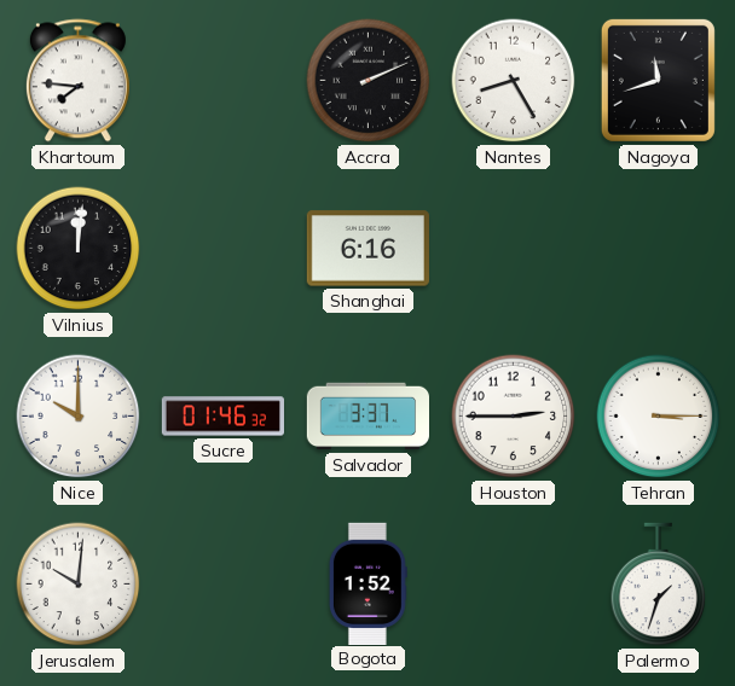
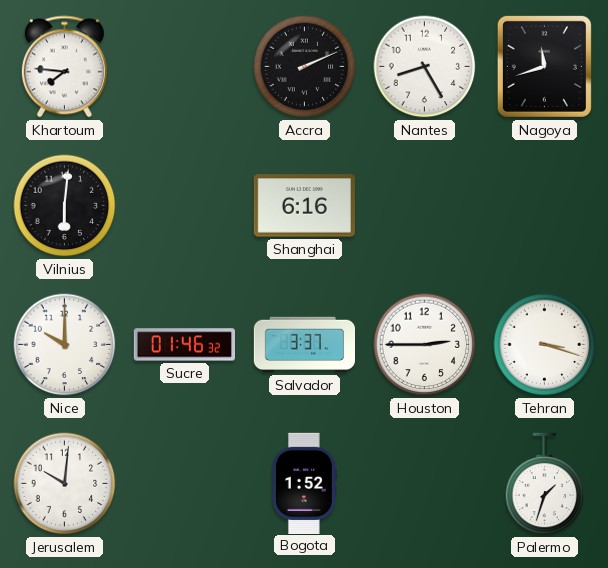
Vilnius: 12:01 -> 6:01
Tehran: 3:15 -> 3:18
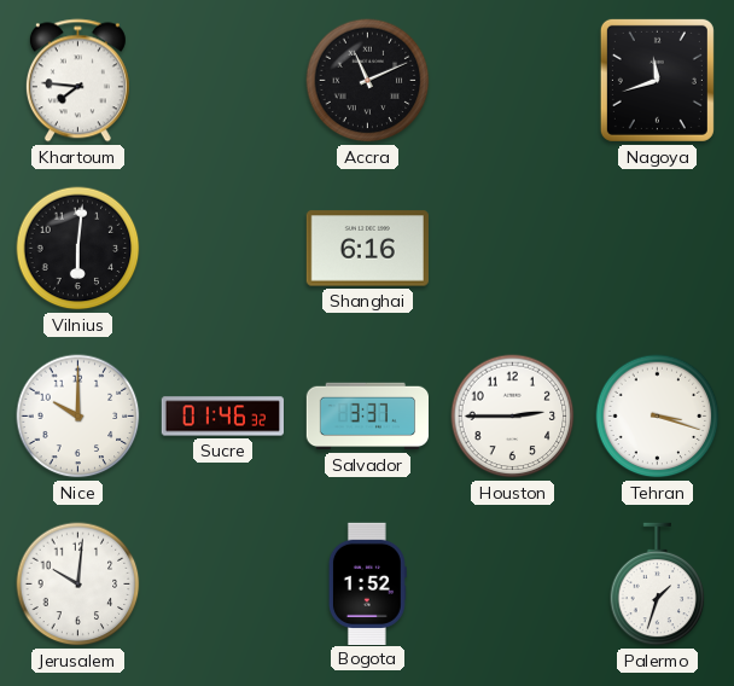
Accra: 2:11 -> 11:11
Nantes: 8:25 -> none
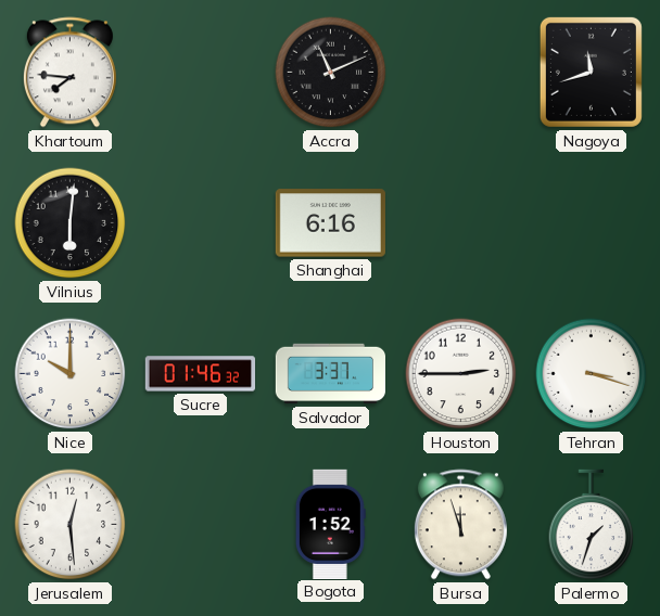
Jerusalem: 10:01 -> 12:29
Bursa: none -> 11:57
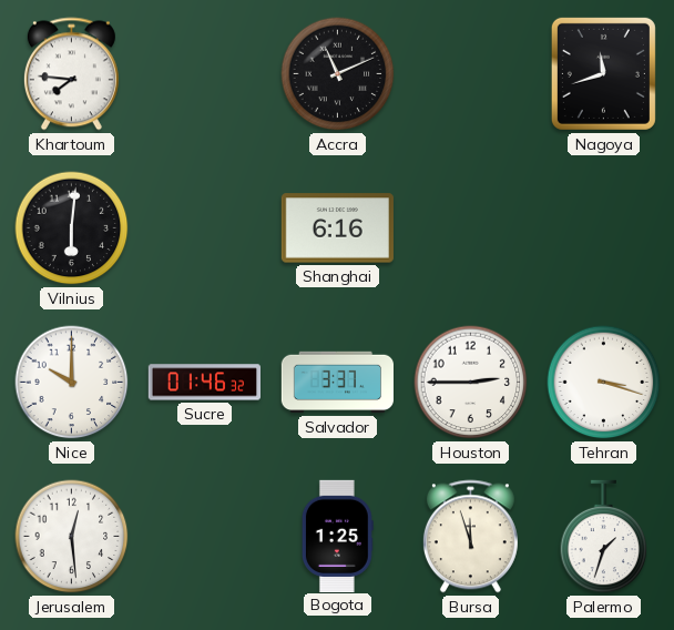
Bogota: 1:52 -> 1:25
